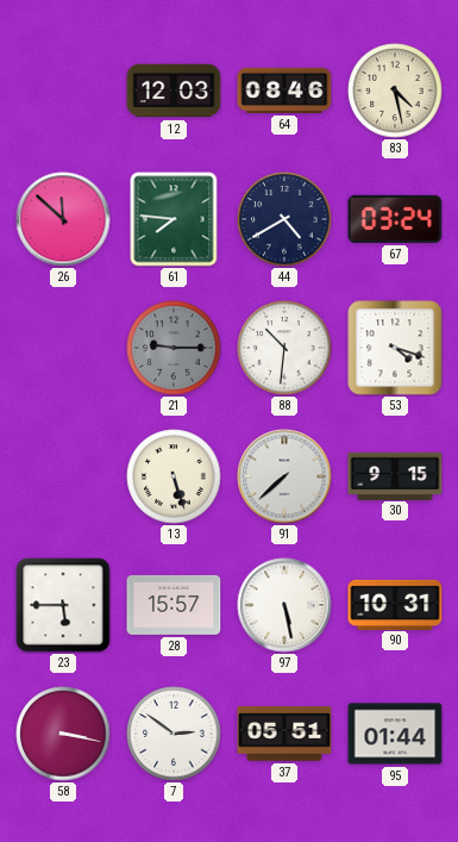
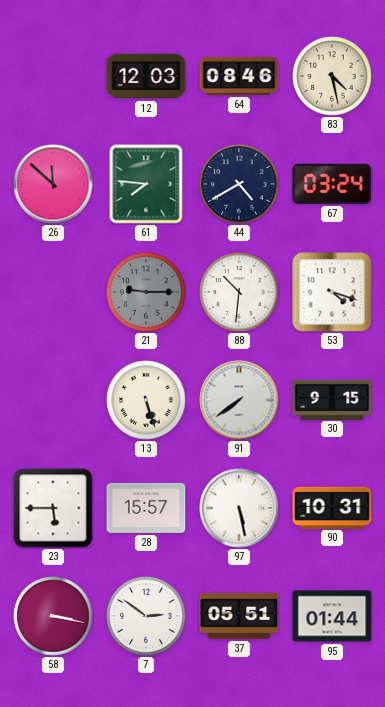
91: 7:38 -> 7:39
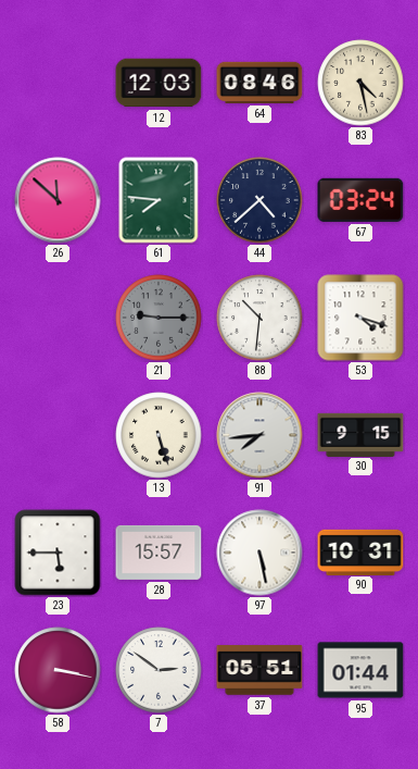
44: 4:40 -> 4:38
91: 7:39 -> 7:44
